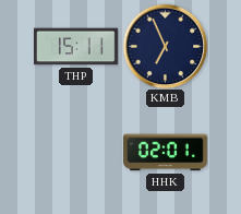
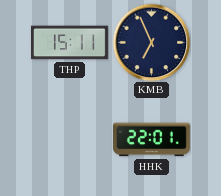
HHK: 02:01 -> 22:01
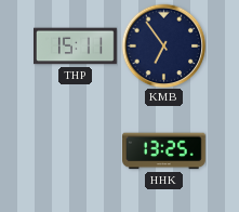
KMB: 6:56 -> 6:54
HHK: 22:01 -> 13:25
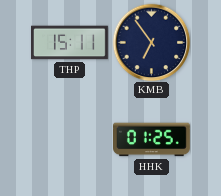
HHK: 13:25 -> 01:25
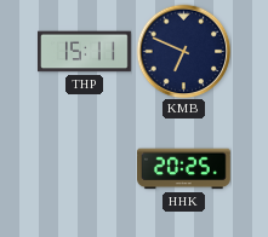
KMB: 6:54 -> 6:49
HHK: 01:25 -> 20:25
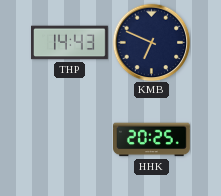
THP: 15:11 -> 14:43
